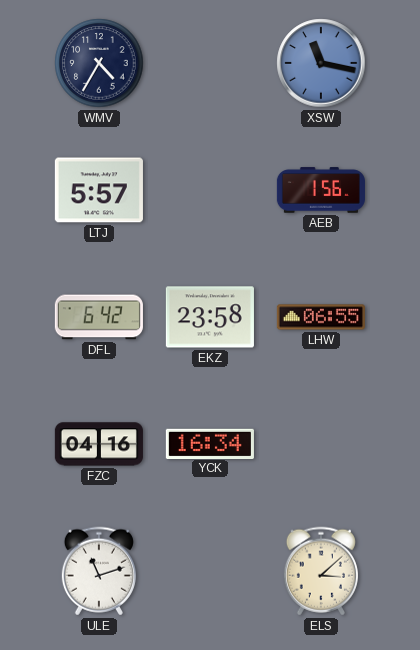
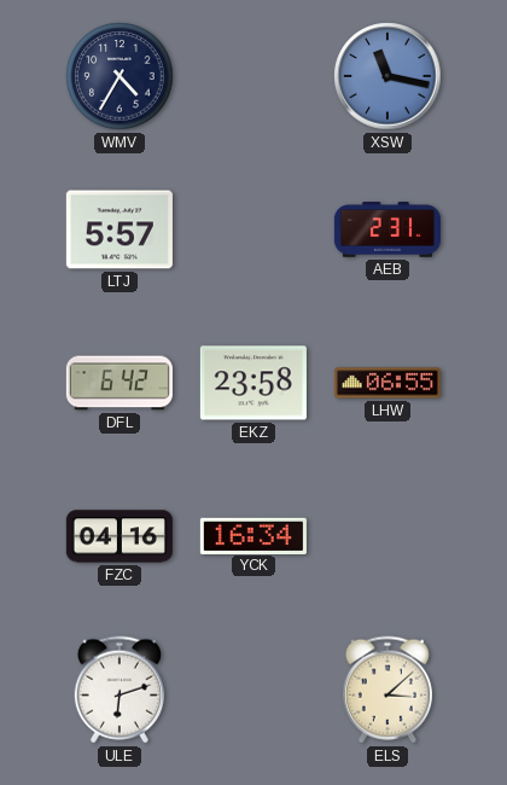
AEB: 1:56 -> 2:31
ULE: 11:12 -> 6:12
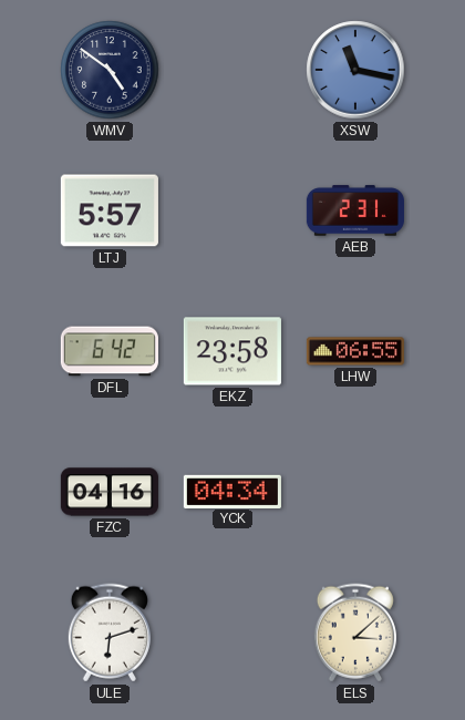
WMV: 4:35 -> 4:51
YCK: 16:34 -> 04:34
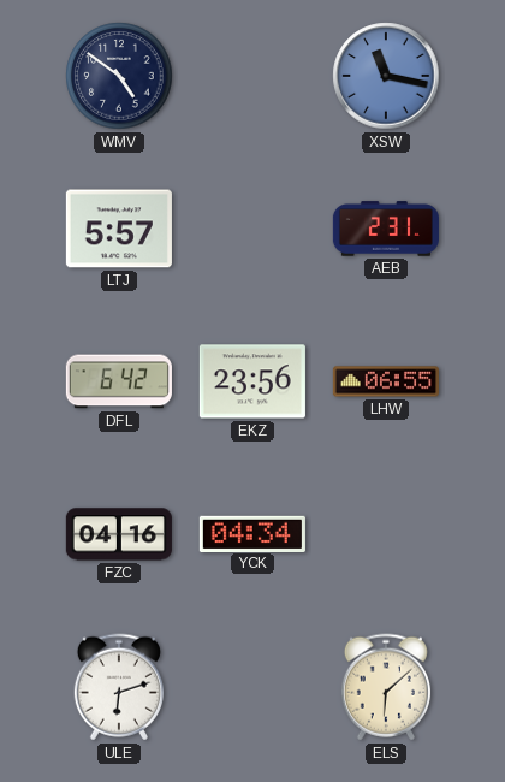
EKZ: 23:58 -> 23:56
ELS: 3:08 -> 6:08
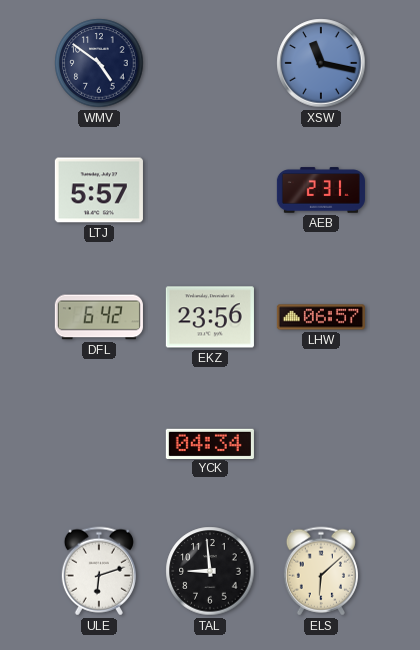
LHW: 06:55 -> 06:57
FZC: 04:16 -> none
TAL: none -> 8:59
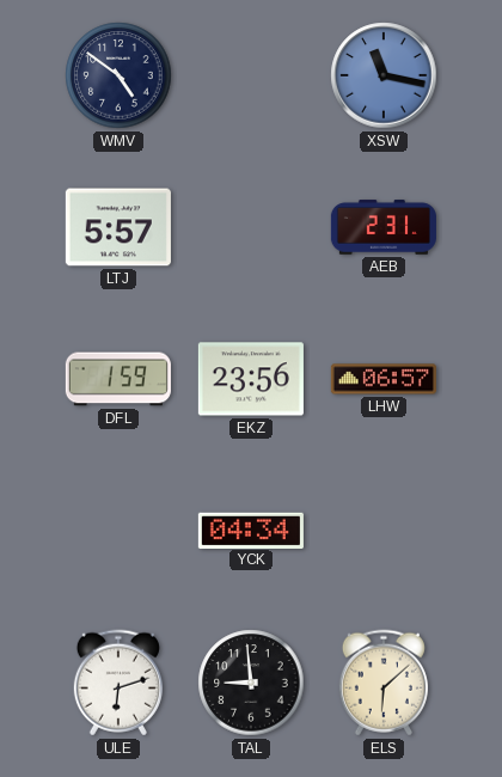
DFL: 6:42 -> 1:59
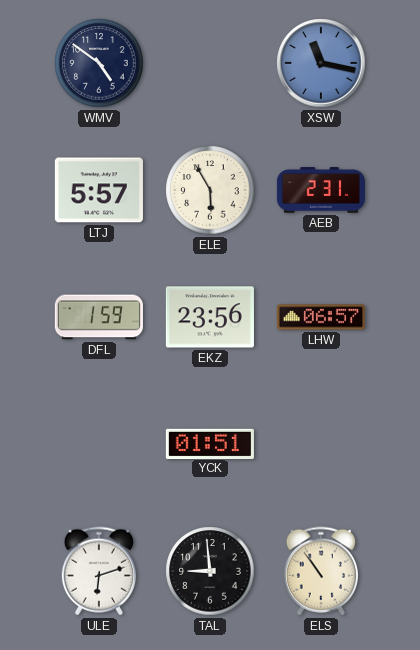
ELE: none -> 5:55
YCK: 04:34 -> 01:51
ELS: 6:08 -> 10:54
